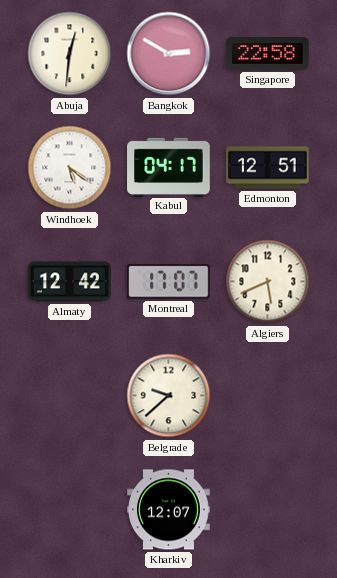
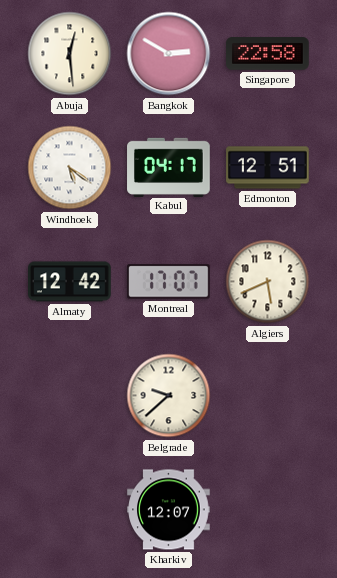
Abuja: 12:31 -> 12:29
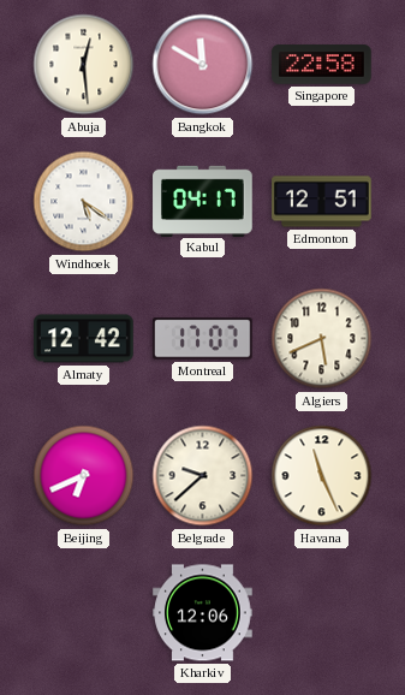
Bangkok: 2:50 -> 11:50
Beijing: none -> 6:41
Havana: none -> 11:26
Kharkiv: 12:07 -> 12:06
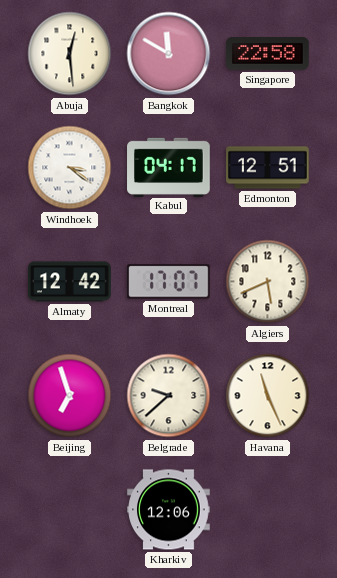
Windhoek: 5:21 -> 3:21
Beijing: 6:41 -> 6:57
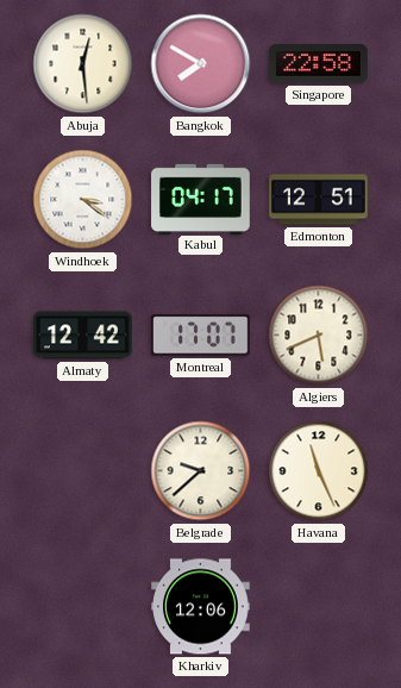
Bangkok: 11:50 -> 7:50
Beijing: 6:57 -> none
